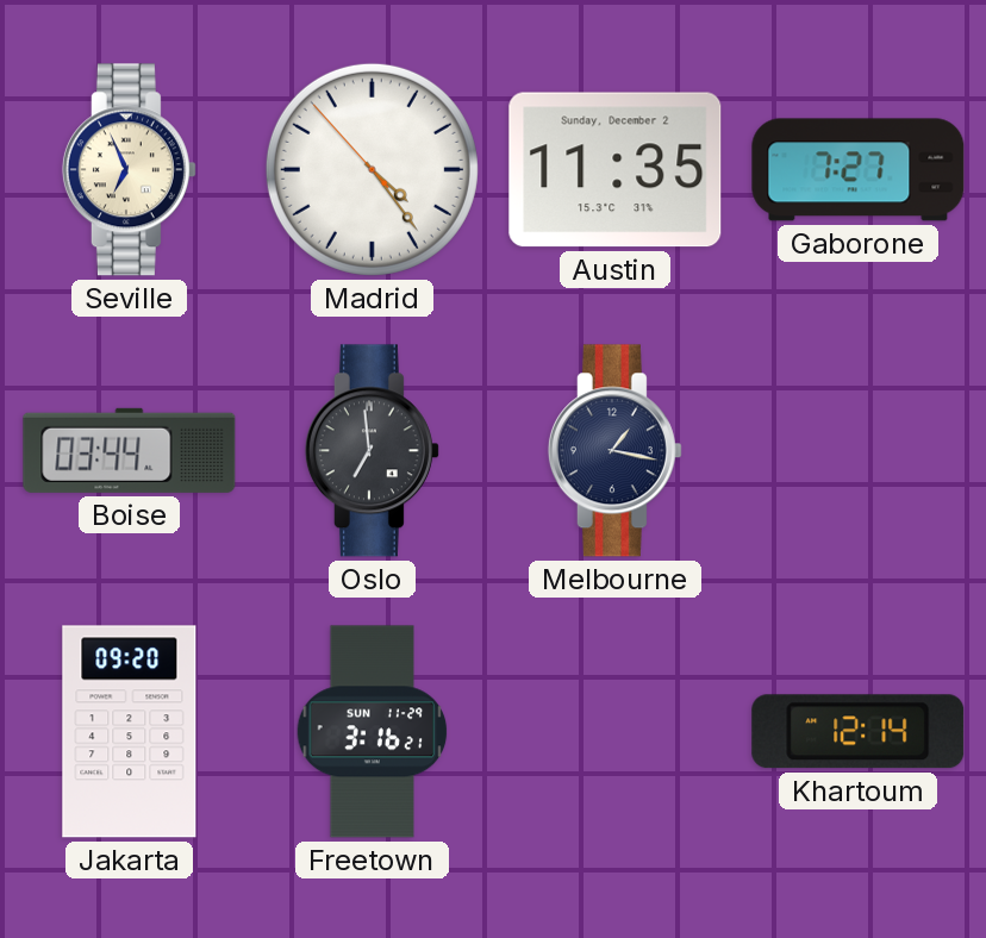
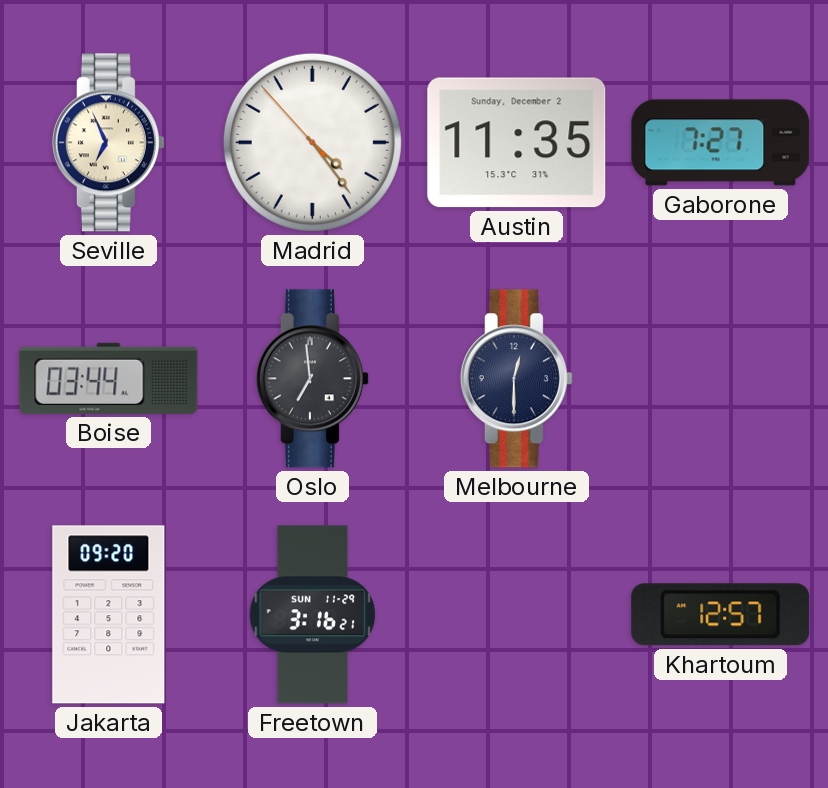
Melbourne: 1:17 -> 12:30
Khartoum: 12:14 -> 12:57
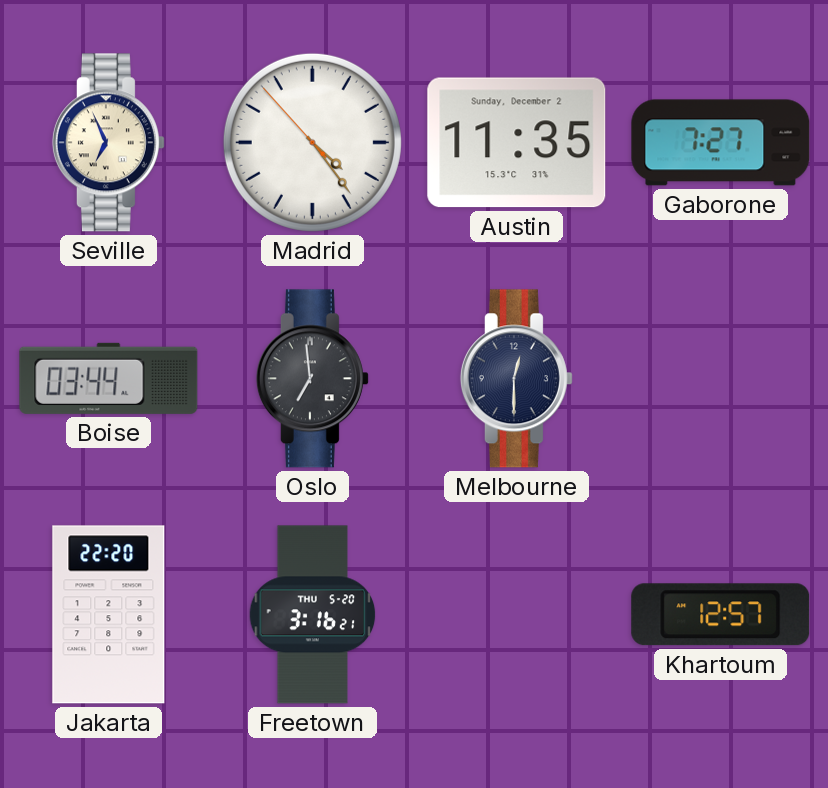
Jakarta: 09:20 -> 22:20
Freetown date: SUN 11-29 -> THU 5-20
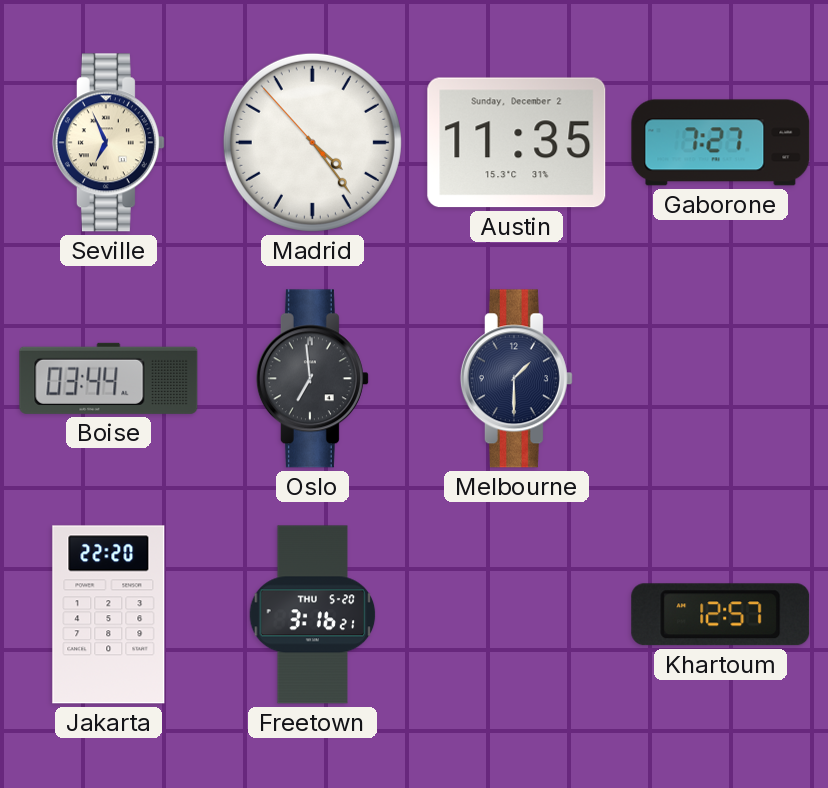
Melbourne: 12:30 -> 1:30
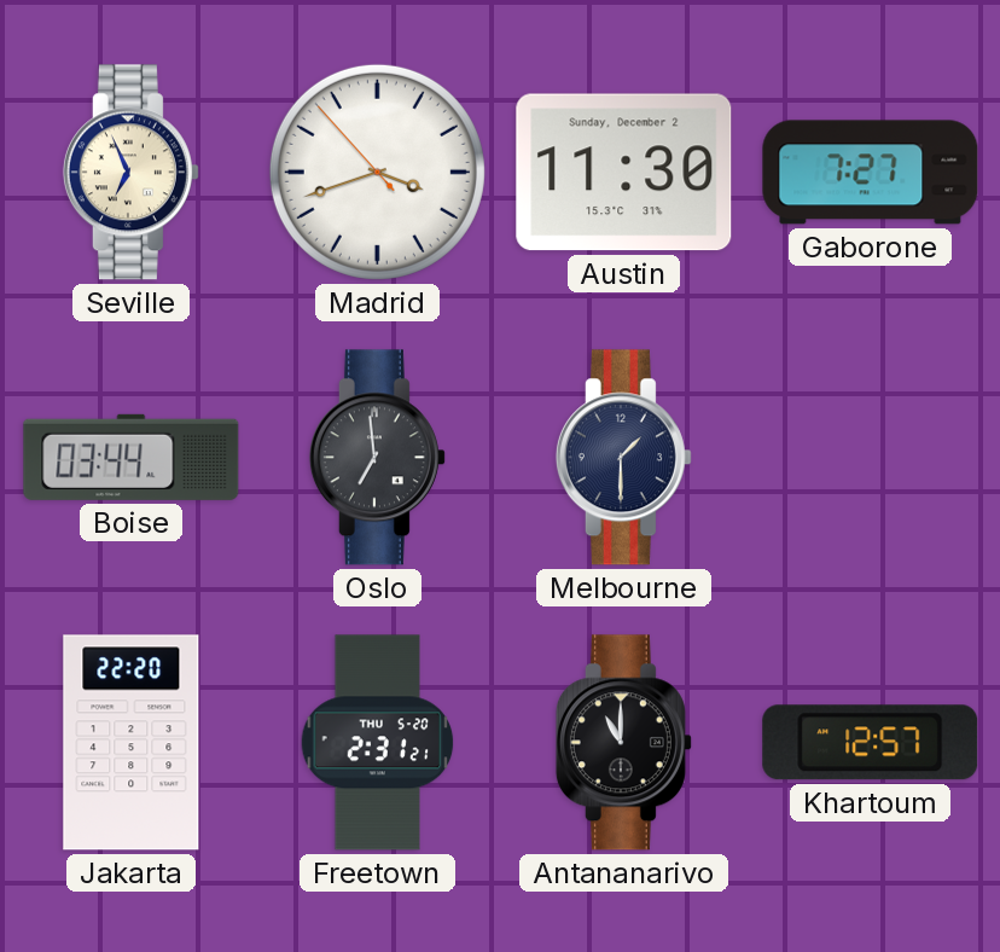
Madrid: 4:23 -> 3:41
Austin: 11:35 -> 11:30
Freetown: 3:16 -> 2:31
Antananarivo: none -> 11:00
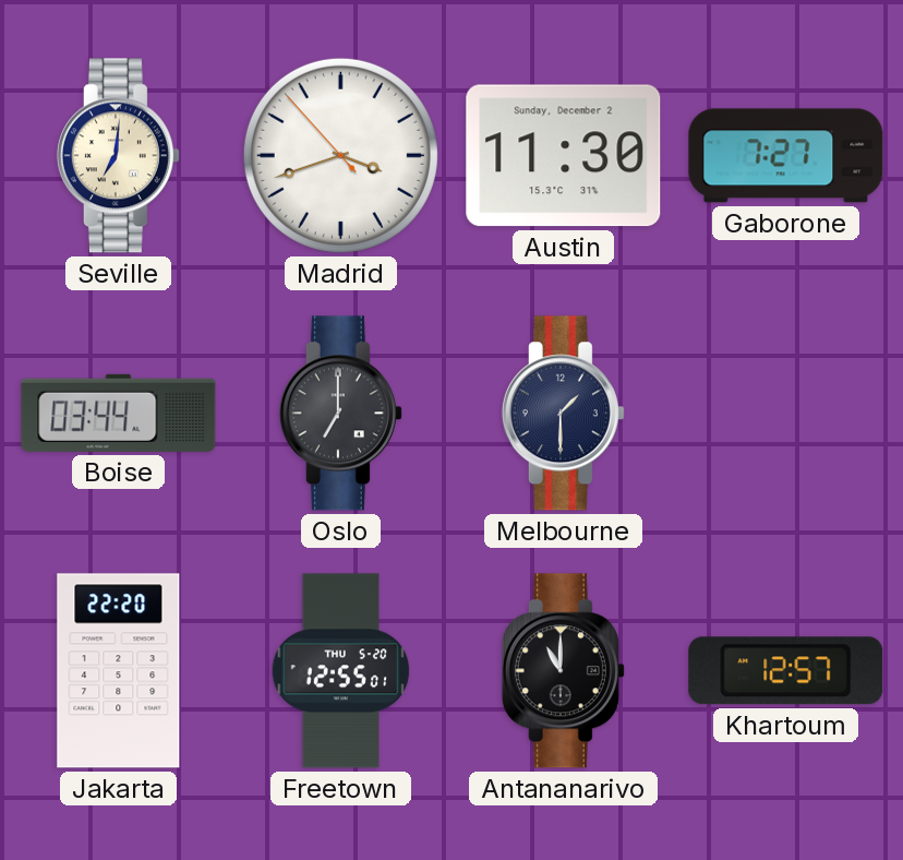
Seville: 6:56 -> 7:01
Oslo: 6:59 -> 7:00
Freetown: 2:31 -> 12:55
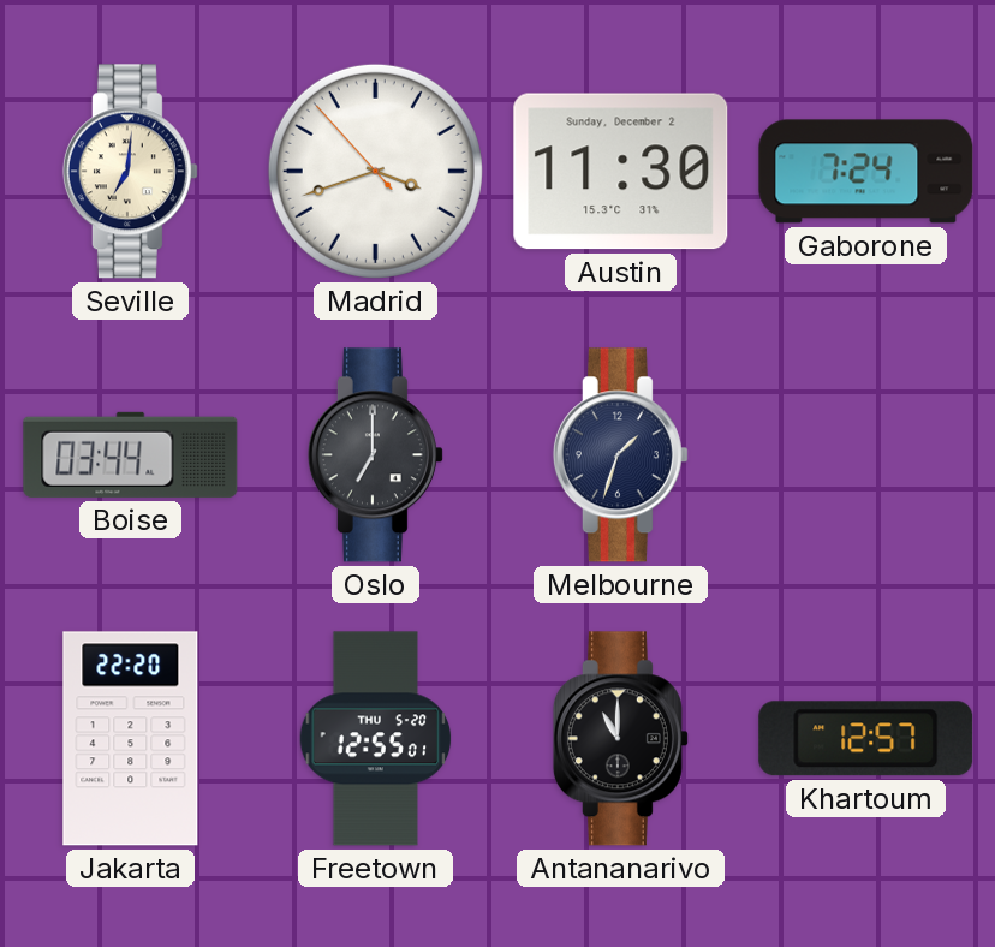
Gaborone: 7:27 -> 7:24
Melbourne: 1:30 -> 1:33
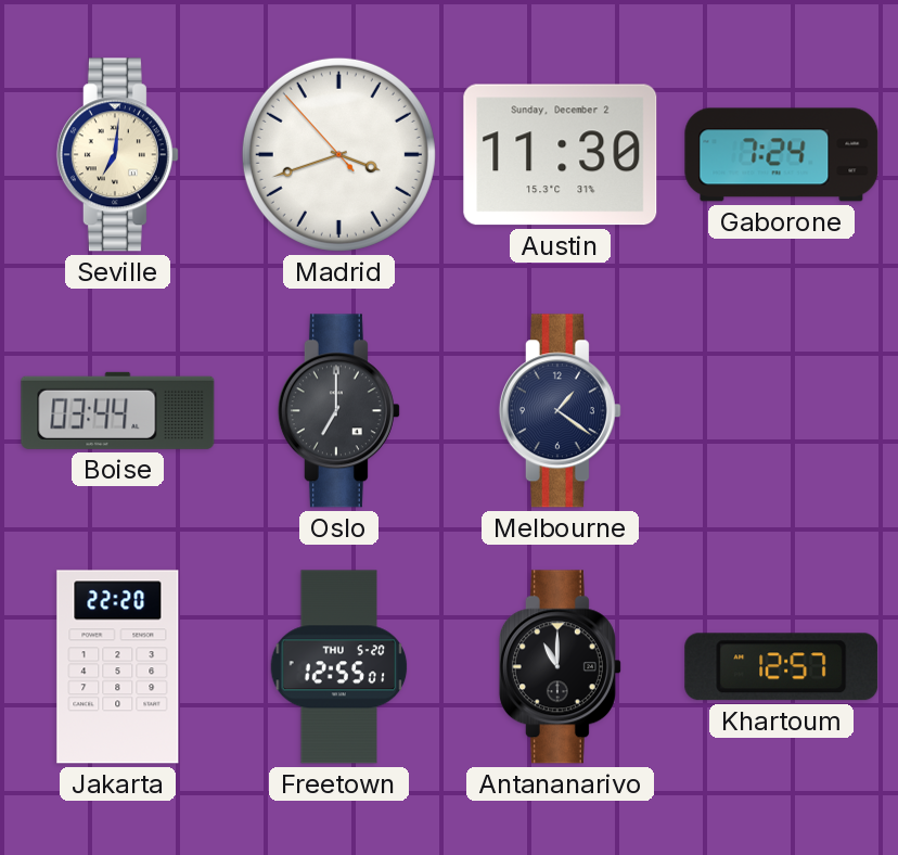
Melbourne: 1:33 -> 1:21
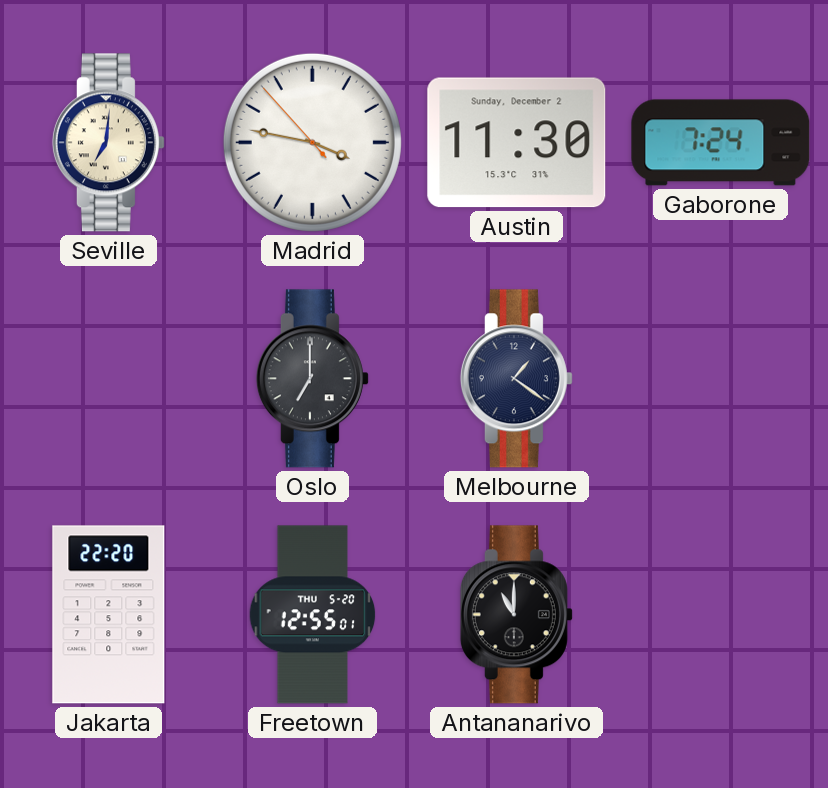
Madrid: 3:41 -> 3:46
Boise: 03:44 -> none
Khartoum: 12:57 -> none
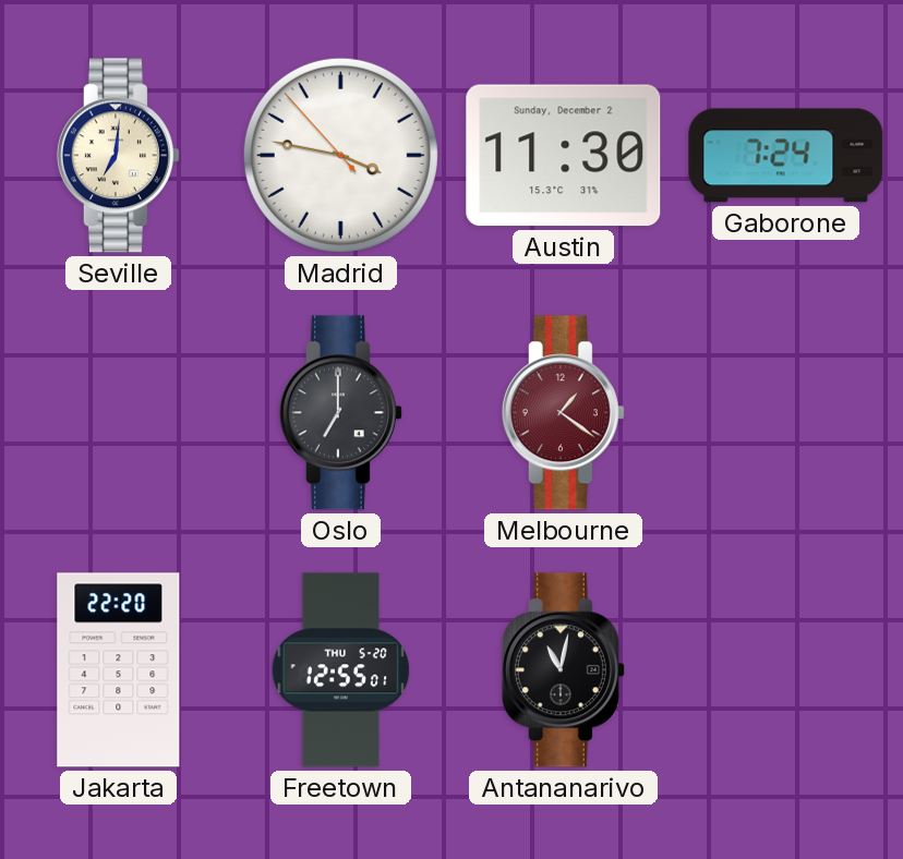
Melbourne dial: navy -> burgundy
Antananarivo: 11:00 -> 11:02
